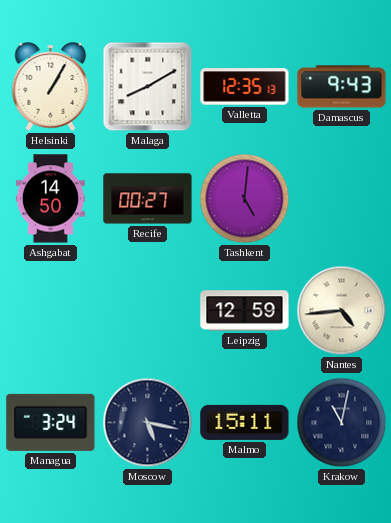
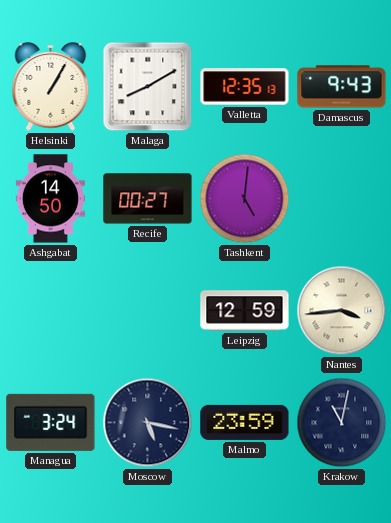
Nantes: 4:44 -> 3:44
Malmo: 15:11 -> 23:59
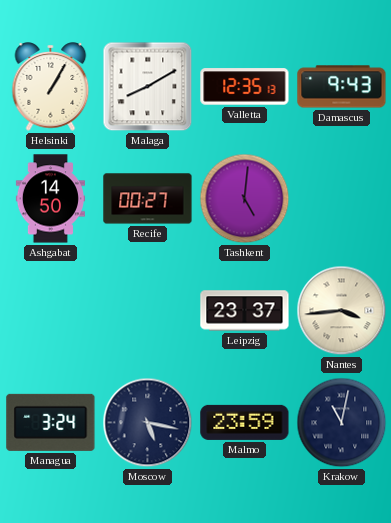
Leipzig: 12:59 -> 23:37
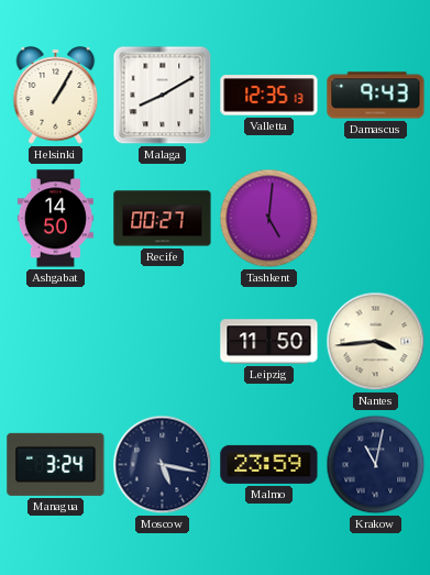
Leipzig: 23:37 -> 11:50
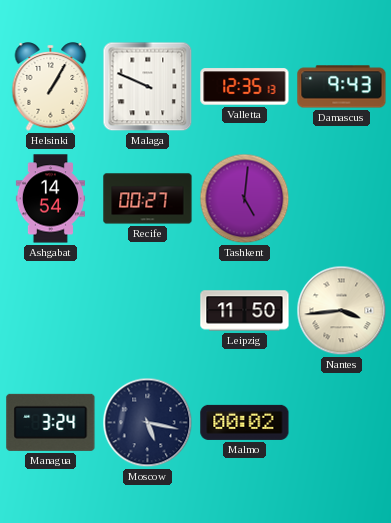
Malaga: 8:10 -> 9:49
Ashgabat: 14:50 -> 14:54
Malmo: 23:59 -> 00:02
Krakow: 11:02 -> none
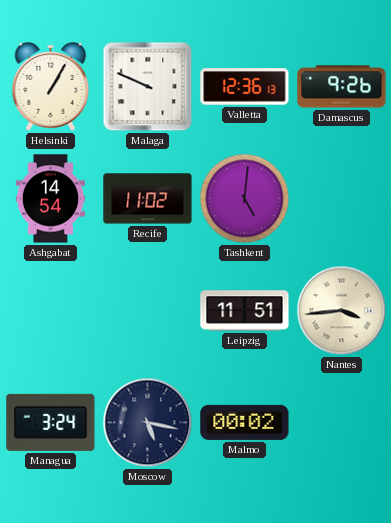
Valletta: 12:35 -> 12:36
Damascus: 9:43 -> 9:26
Recife: 00:27 -> 11:02
Leipzig: 11:50 -> 11:51
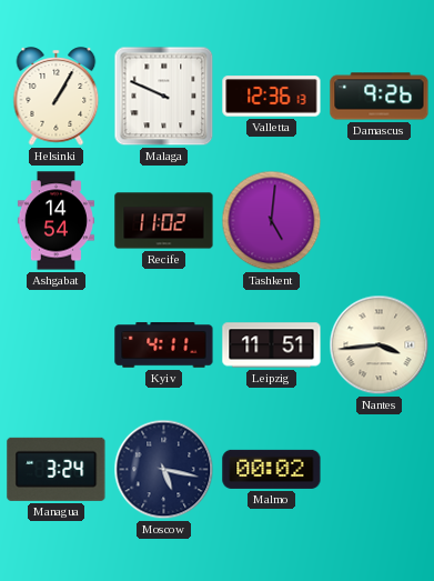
Kyiv: none -> 4:11
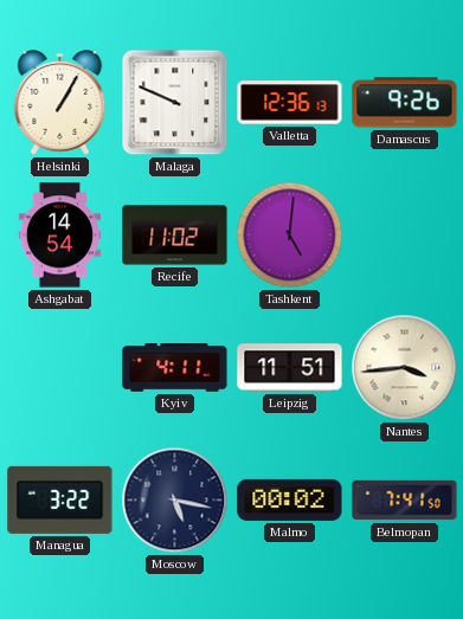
Managua: 3:24 -> 3:22
Belmopan: none -> 7:41
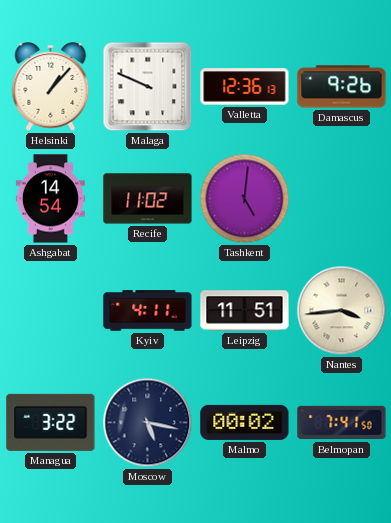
Helsinki: 1:05 -> 1:07
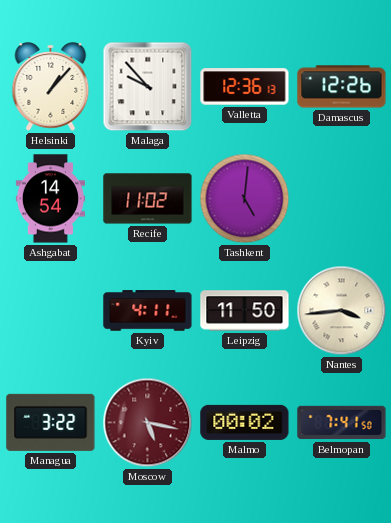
Malaga: 9:49 -> 9:53
Damascus: 9:26 -> 12:26
Leipzig: 11:51 -> 11:50
Moscow dial: navy -> burgundy
